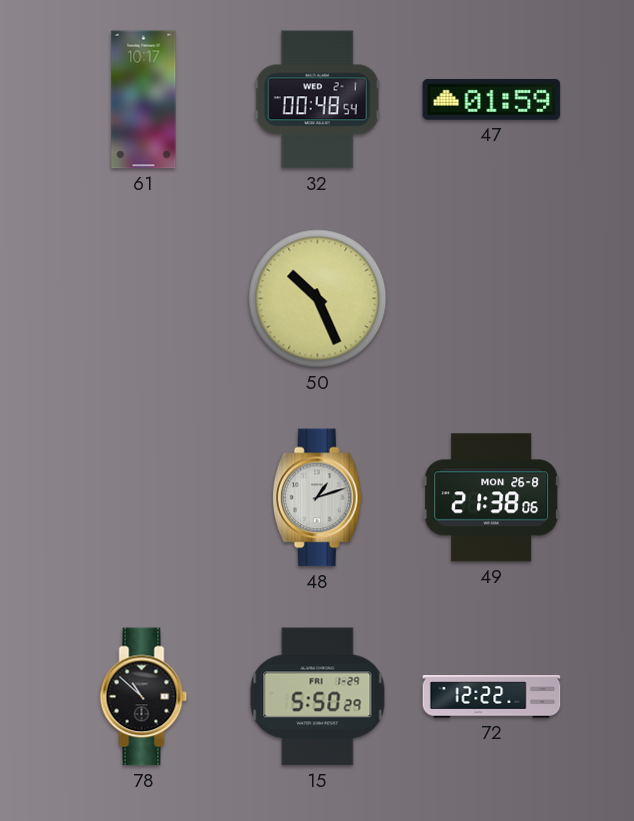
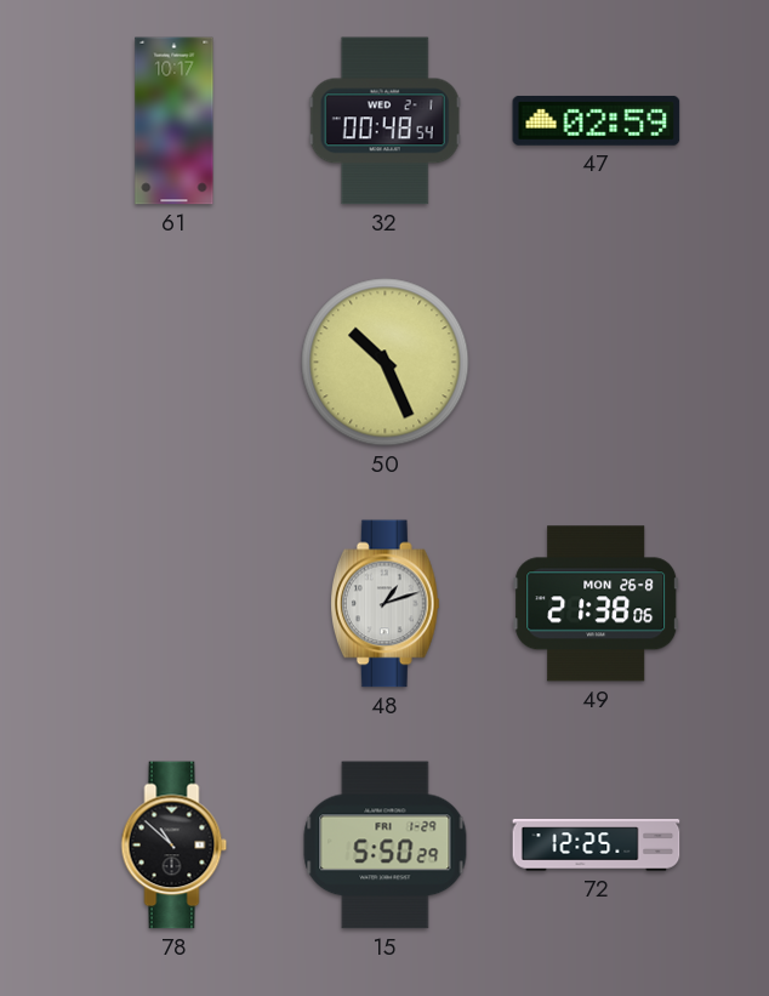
47: 01:59 -> 02:59
72: 12:22 -> 12:25
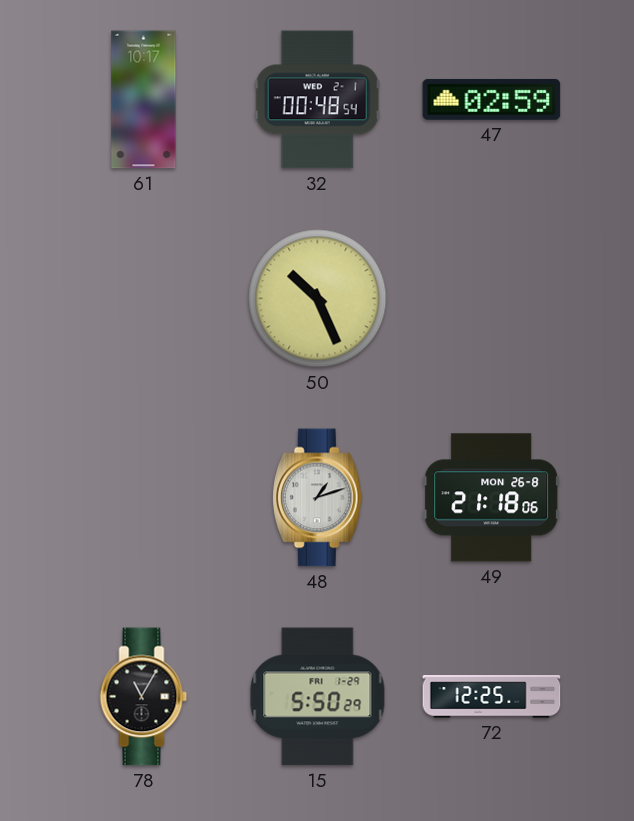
49: 21:38 -> 21:18
78: 10:52 -> 11:05
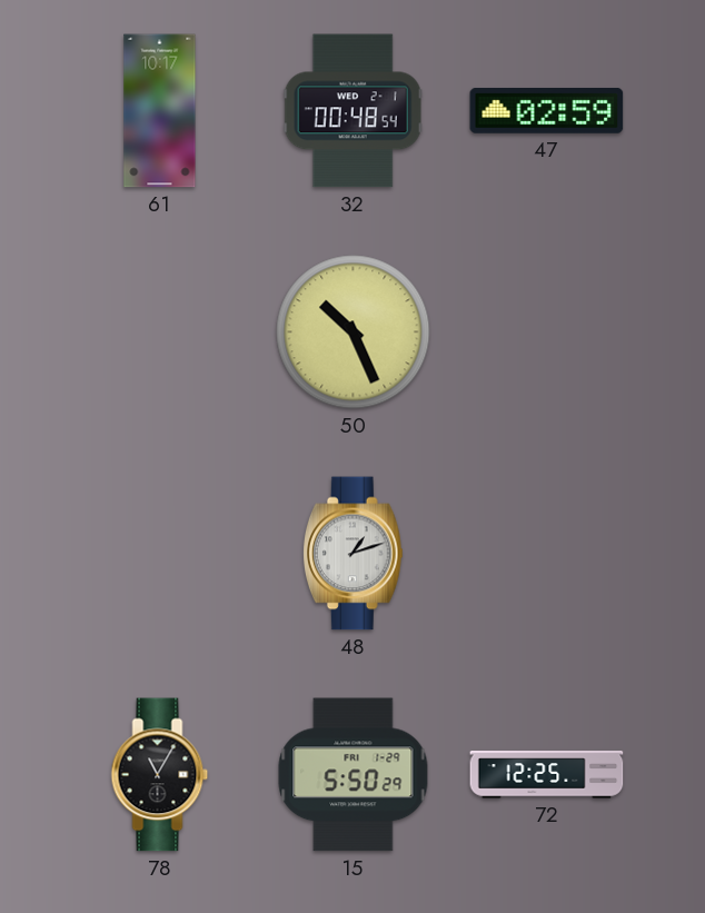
49: 21:18 -> none
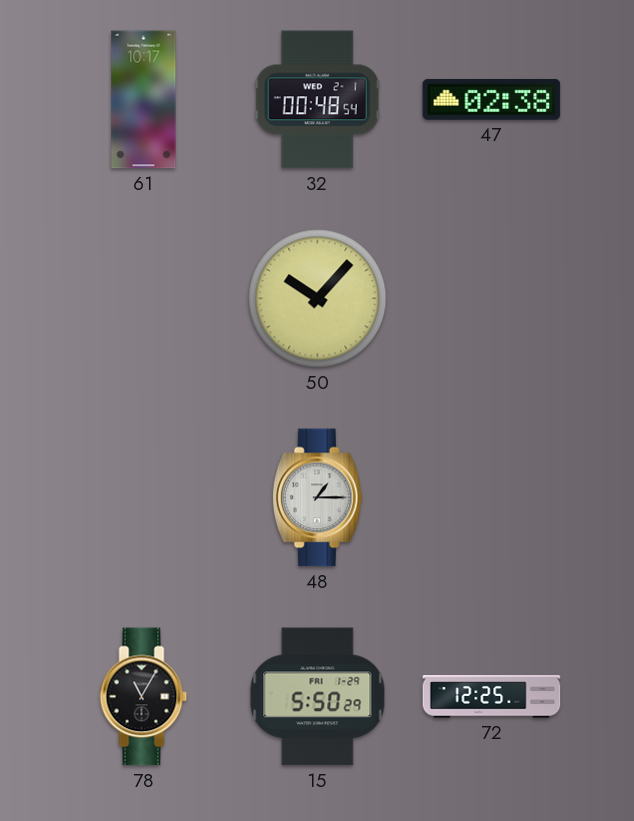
47: 02:59 -> 02:38
50: 10:26 -> 10:07
48: 1:12 -> 1:15
